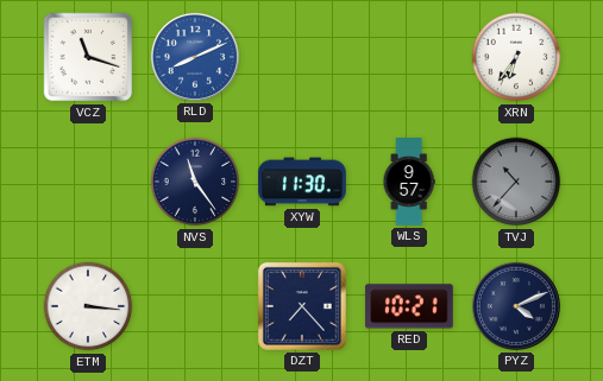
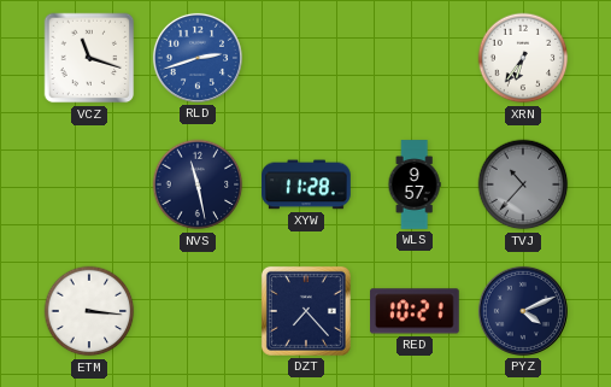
RLD: 8:11 -> 2:42
NVS: 11:24 -> 11:28
XYW: 11:30 -> 11:28
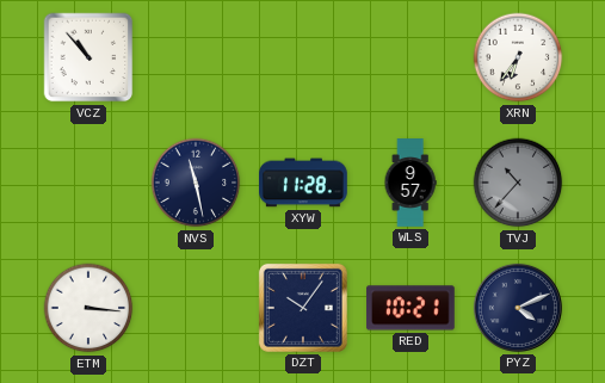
VCZ: 11:18 -> 10:53
RLD: 2:42 -> none
DZT: 7:23 -> 10:06
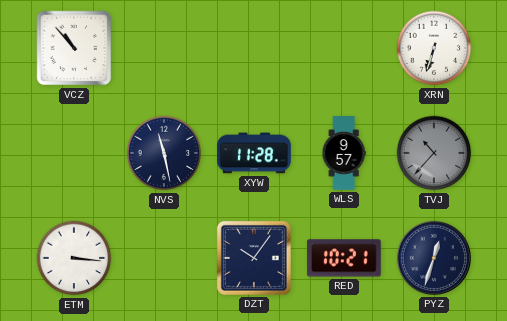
XRN: 6:36 -> 6:33
PYZ: 4:11 -> 12:33
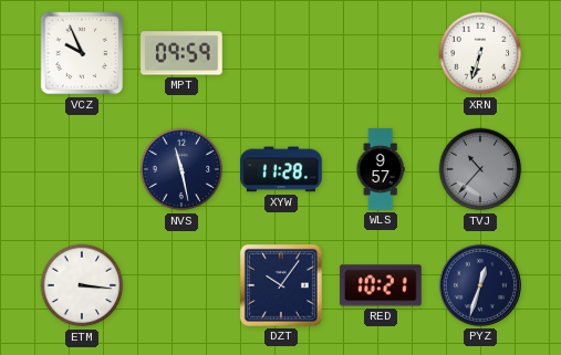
VCZ: 10:53 -> 9:56
MPT: none -> 09:59
